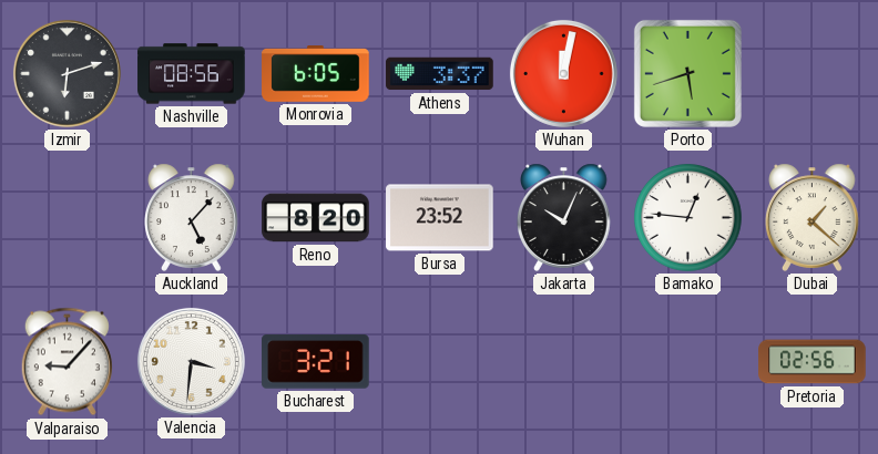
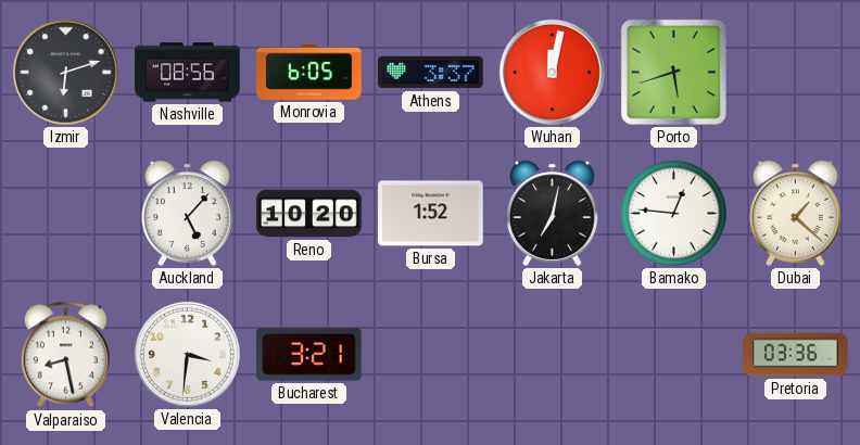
Reno: 8:20 -> 10:20
Bursa: 23:52 -> 1:52
Jakarta: 10:04 -> 7:02
Valparaiso: 9:07 -> 8:28
Pretoria: 02:56 -> 03:36
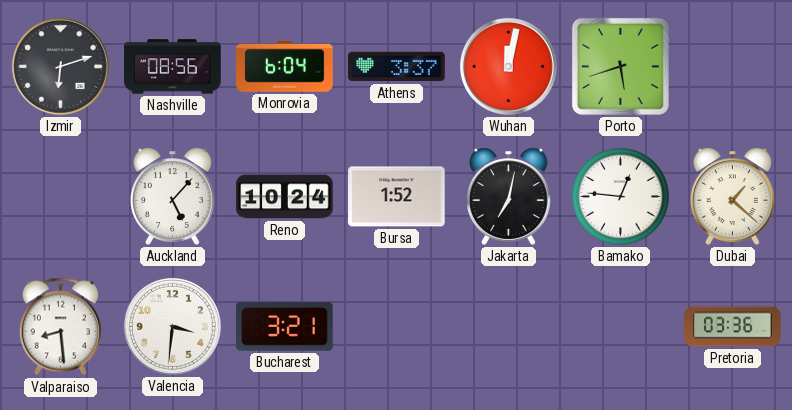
Monrovia: 6:05 -> 6:04
Reno: 10:20 -> 10:24
Valparaiso: 8:28 -> 8:29
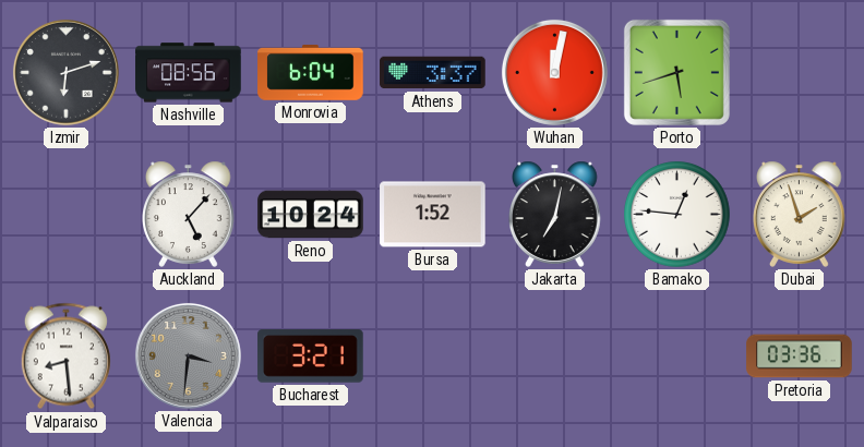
Dubai: 1:22 -> 1:57
Valencia dial: white -> grey
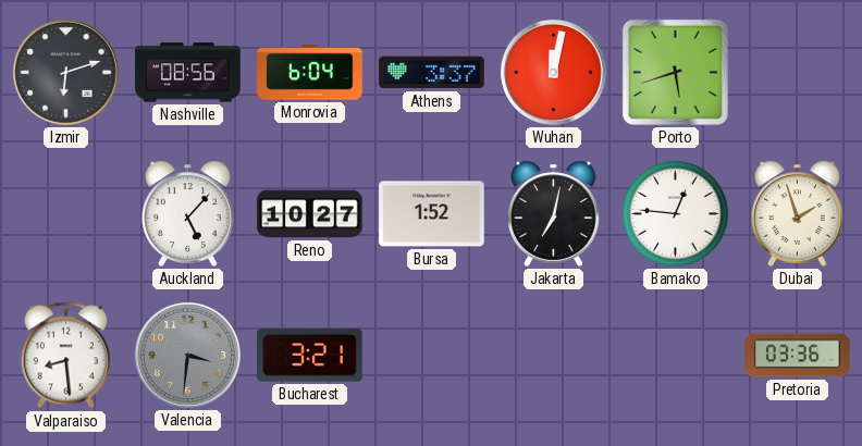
Reno: 10:24 -> 10:27
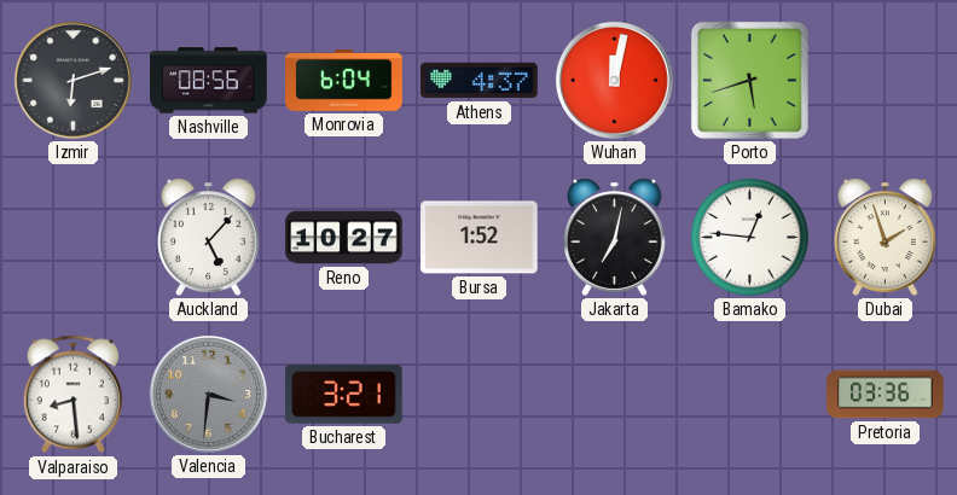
Athens: 3:37 -> 4:37
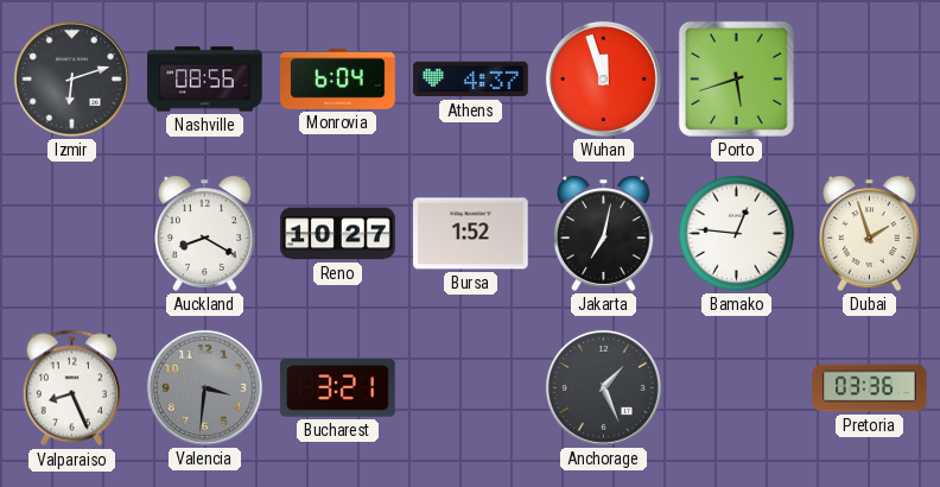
Wuhan: 12:02 -> 11:57
Auckland: 5:07 -> 8:20
Valparaiso: 8:29 -> 8:26
Anchorage: none -> 1:26
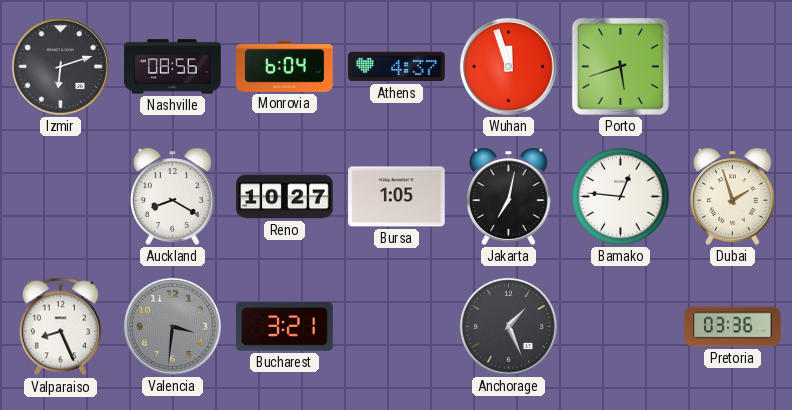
Bursa: 1:52 -> 1:05
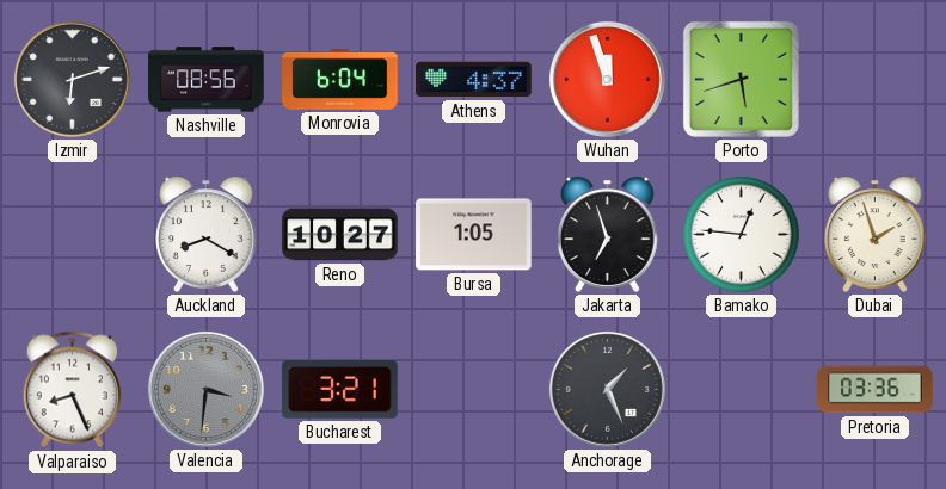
Jakarta: 7:02 -> 6:57
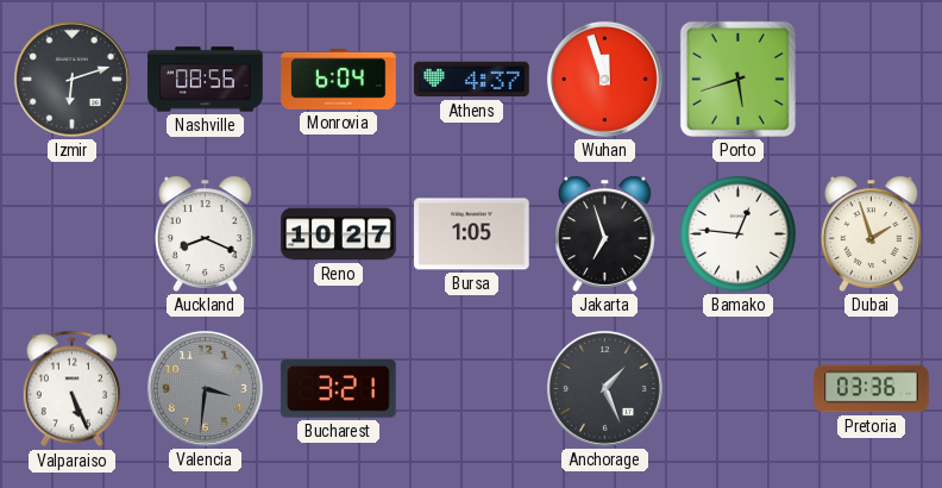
Auckland: 8:20 -> 8:19
Valparaiso: 8:26 -> 5:26
